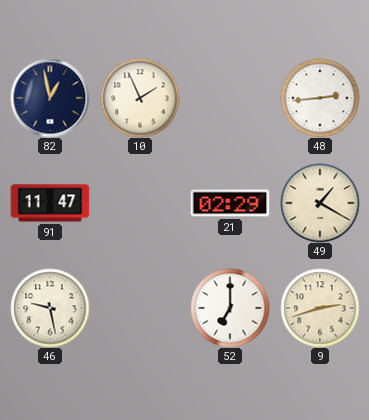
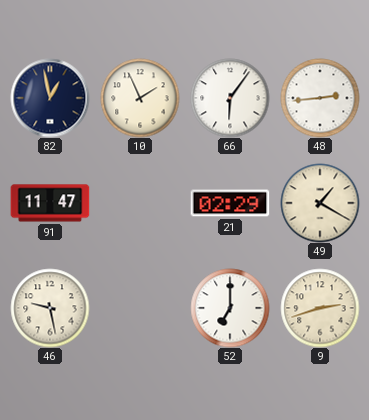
66: none -> 6:06
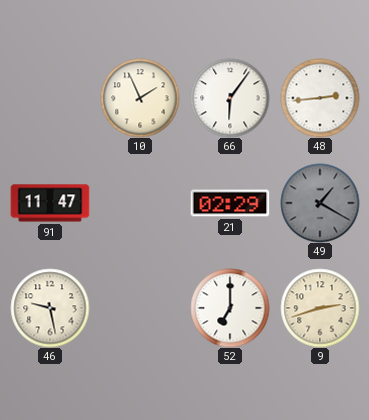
82: 12:58 -> none
49 dial: cream -> grey
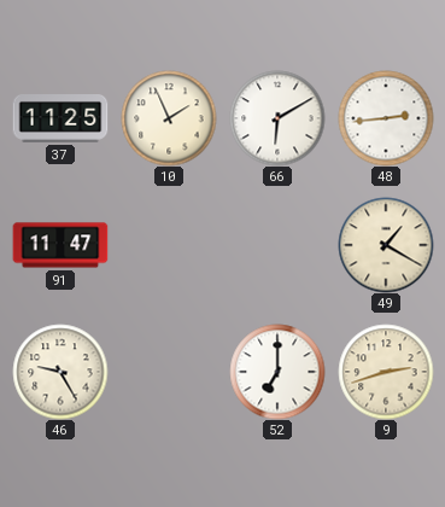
37: none -> 11:25
66: 6:06 -> 6:10
21: 02:29 -> none
49 dial: grey -> cream
46: 9:28 -> 9:25
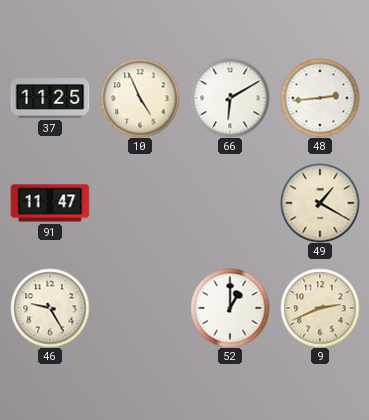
10: 1:56 -> 4:56
52: 7:00 -> 1:00
9: 2:42 -> 2:41
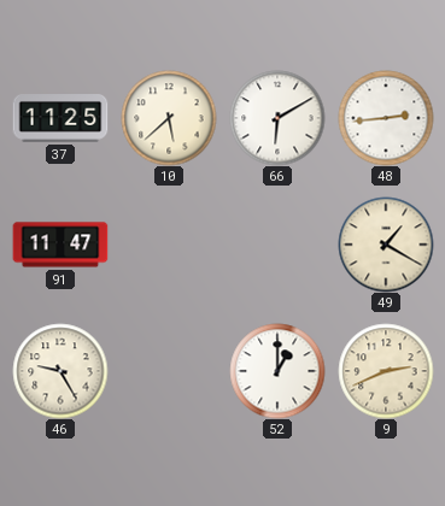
10: 4:56 -> 5:38
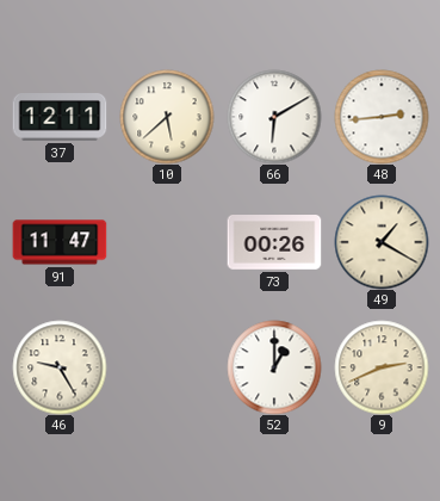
37: 11:25 -> 12:11
73: none -> 00:26
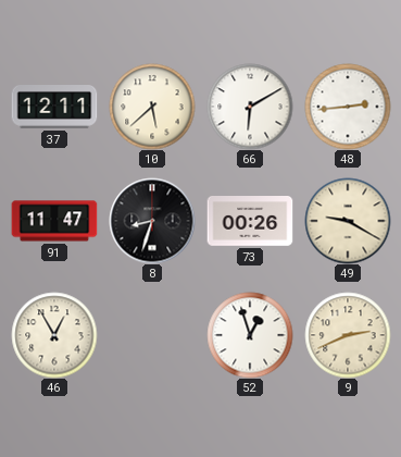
8: none -> 8:33
49: 1:20 -> 9:20
46: 9:25 -> 12:55
52: 1:00 -> 12:57
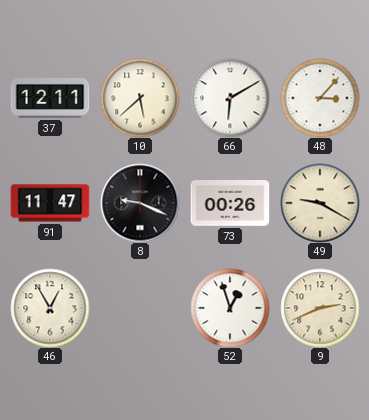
48: 2:44 -> 3:07
8: 8:33 -> 9:19
